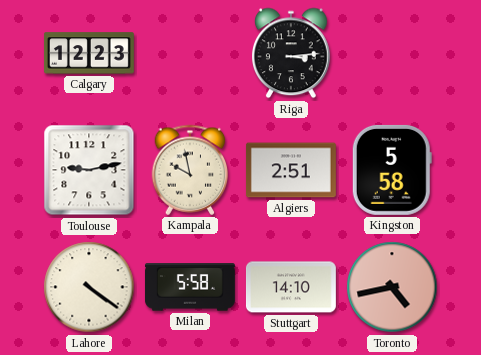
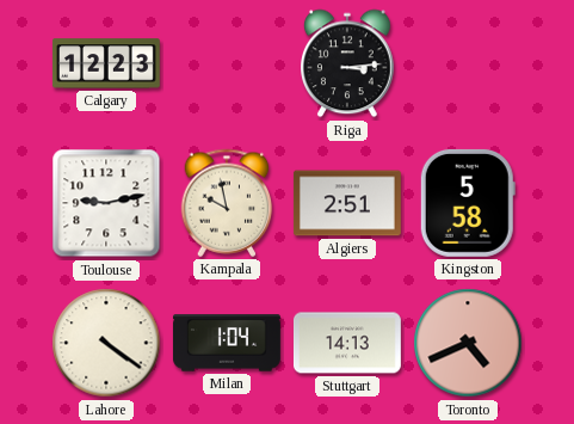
Milan: 5:58 -> 1:04
Stuttgart: 14:10 -> 14:13
Toronto: 4:43 -> 4:41
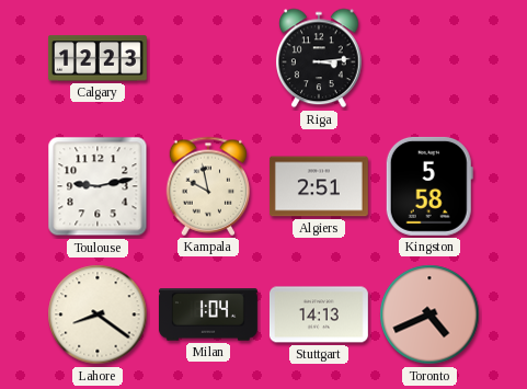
Lahore: 4:21 -> 8:21
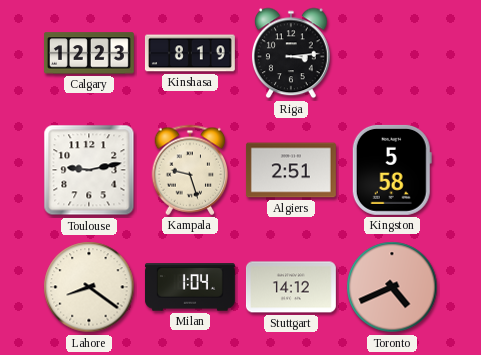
Kinshasa: none -> 8:19
Kampala: 9:58 -> 9:27
Stuttgart: 14:13 -> 14:12
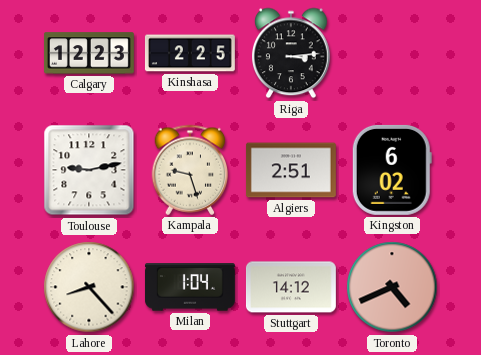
Kinshasa: 8:19 -> 2:25
Kingston: 5:58 -> 6:02
Lahore: 8:21 -> 8:23
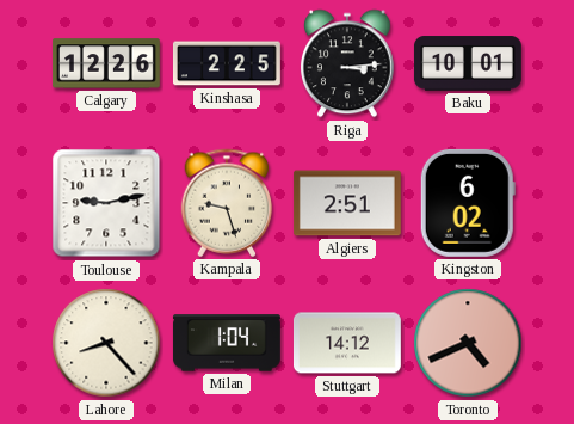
Calgary: 12:23 -> 12:26
Baku: none -> 10:01
